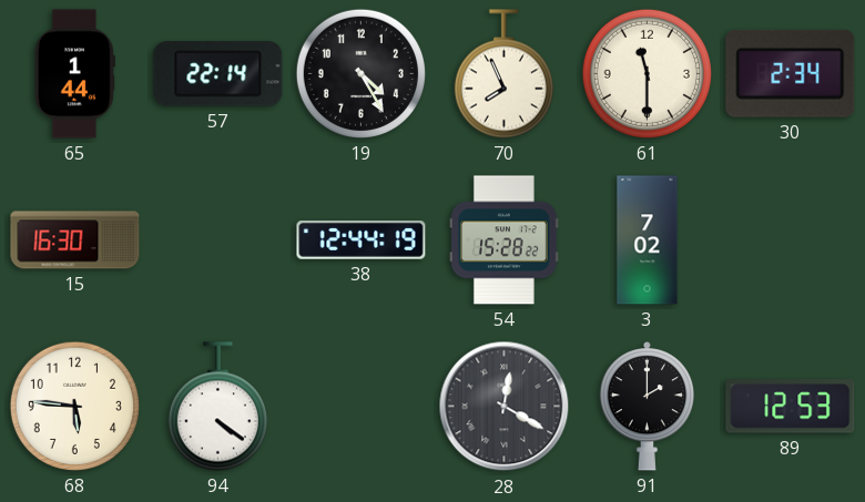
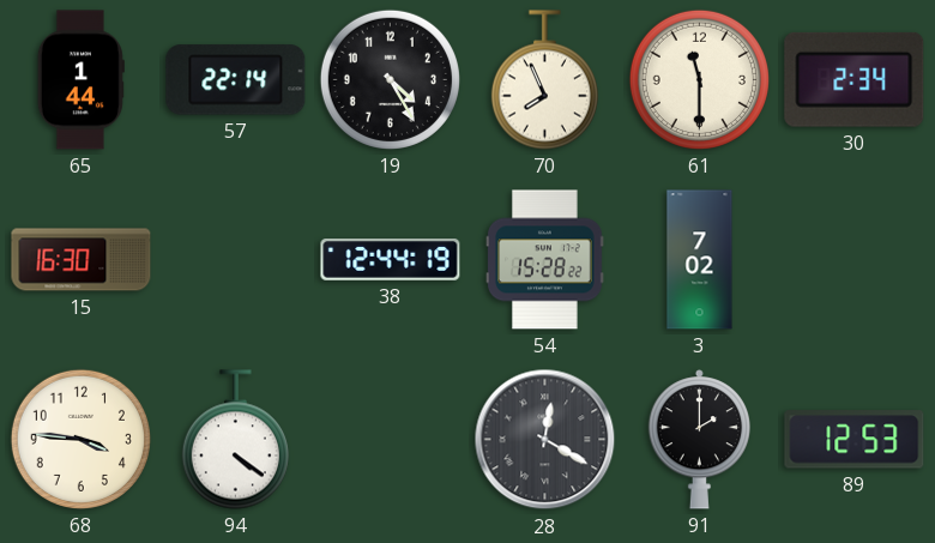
68: 5:46 -> 3:46
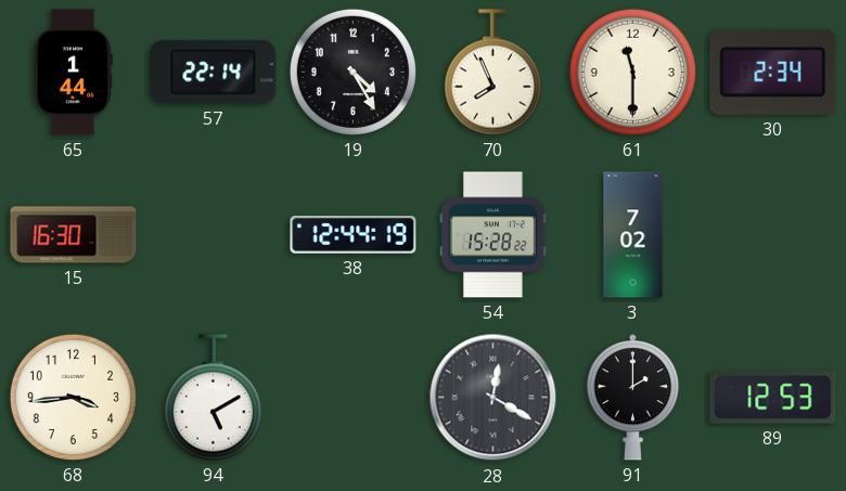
68: 3:46 -> 3:44
94: 4:21 -> 5:10
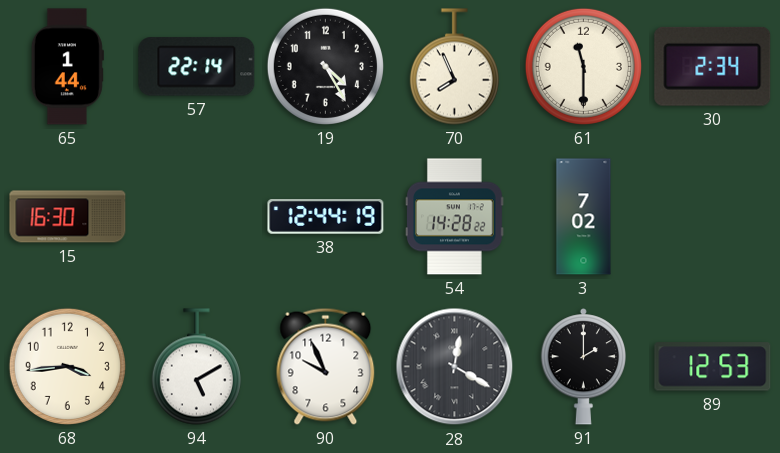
54: 15:28 -> 14:28
90: none -> 9:56
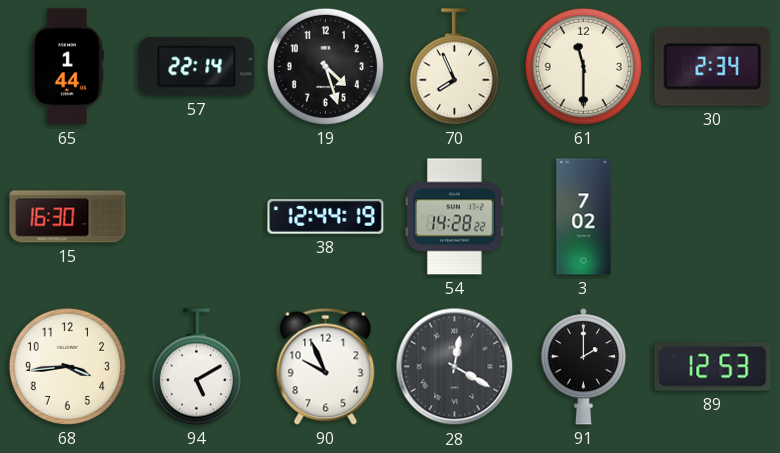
19: 4:25 -> 4:27
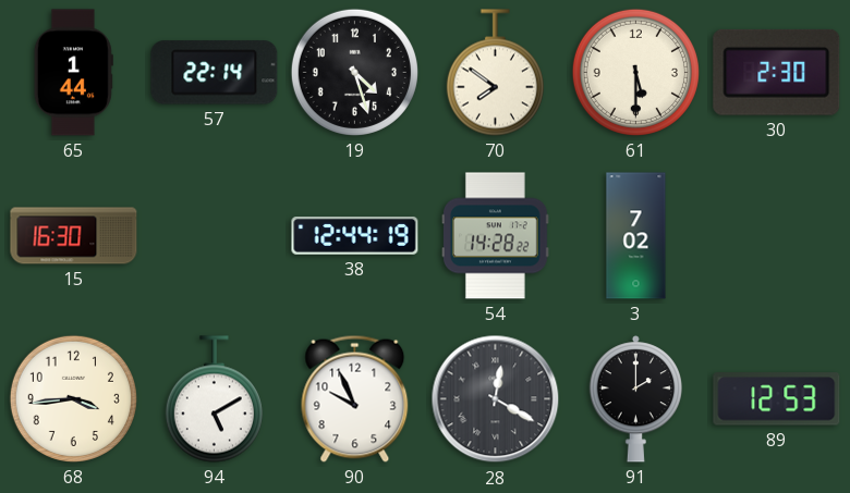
70: 7:56 -> 7:51
61: 11:30 -> 5:30
30: 2:34 -> 2:30
